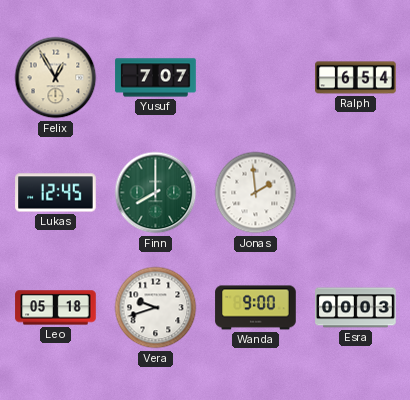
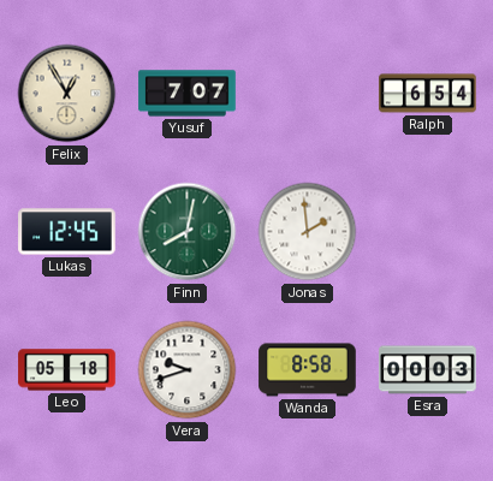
Finn: 8:00 -> 8:02
Wanda: 9:00 -> 8:58
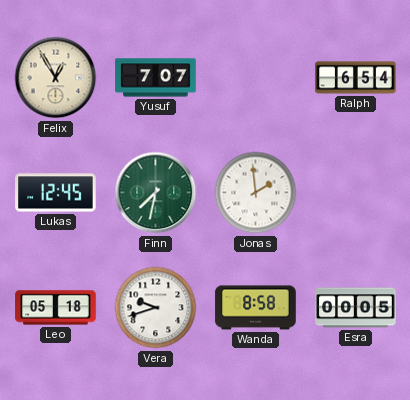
Finn: 8:02 -> 7:32
Esra: 00:03 -> 00:05
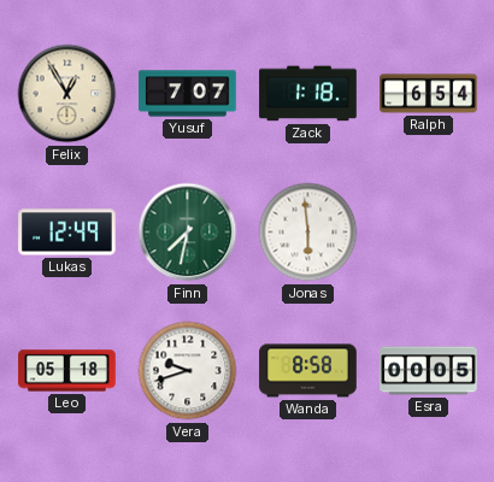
Zack: none -> 1:18
Lukas: 12:45 -> 12:49
Jonas: 1:59 -> 5:59
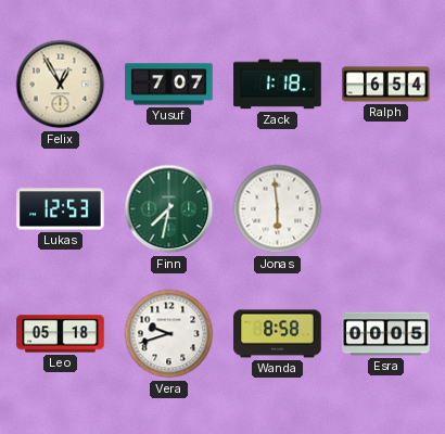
Lukas: 12:49 -> 12:53
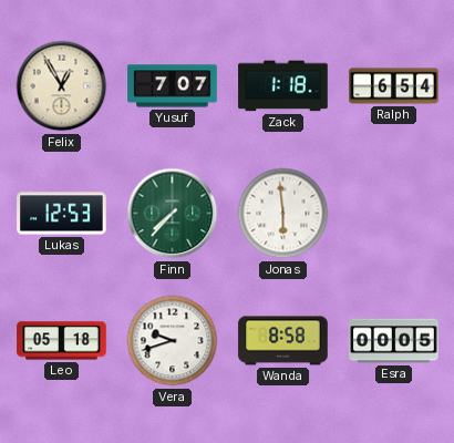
Finn: 7:32 -> 7:37
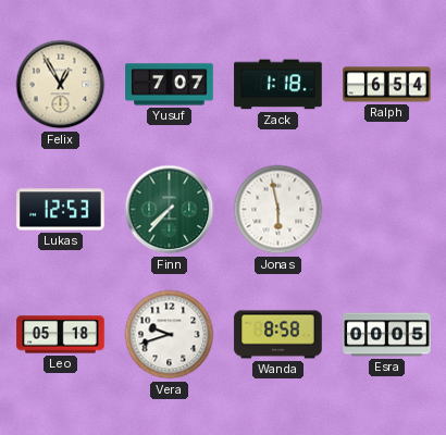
Jonas: 5:59 -> 5:58
